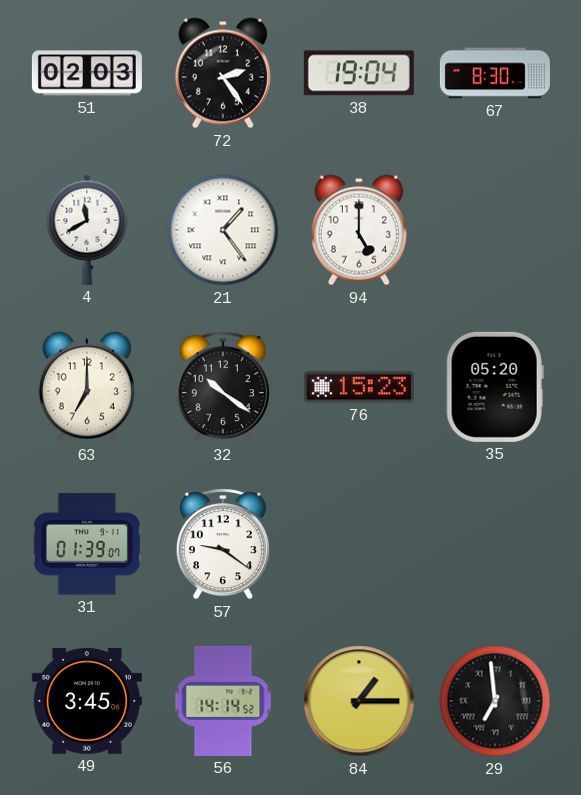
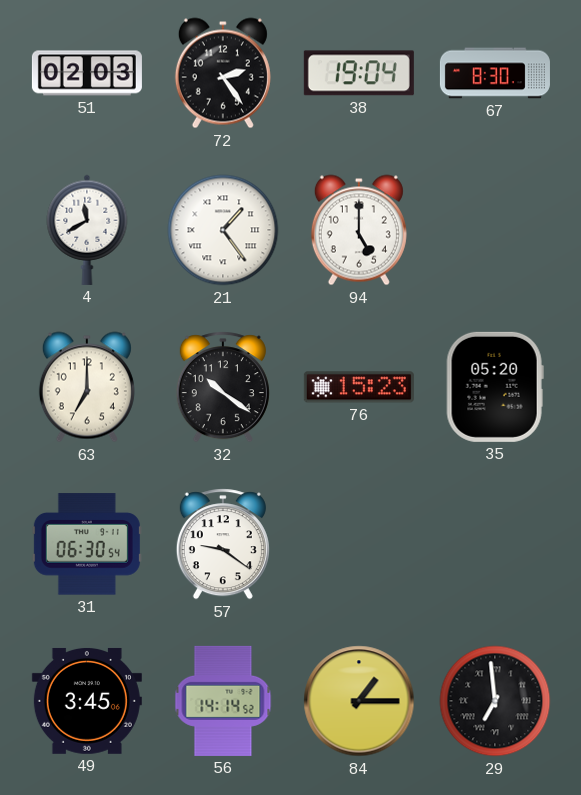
31: 01:39 -> 06:30
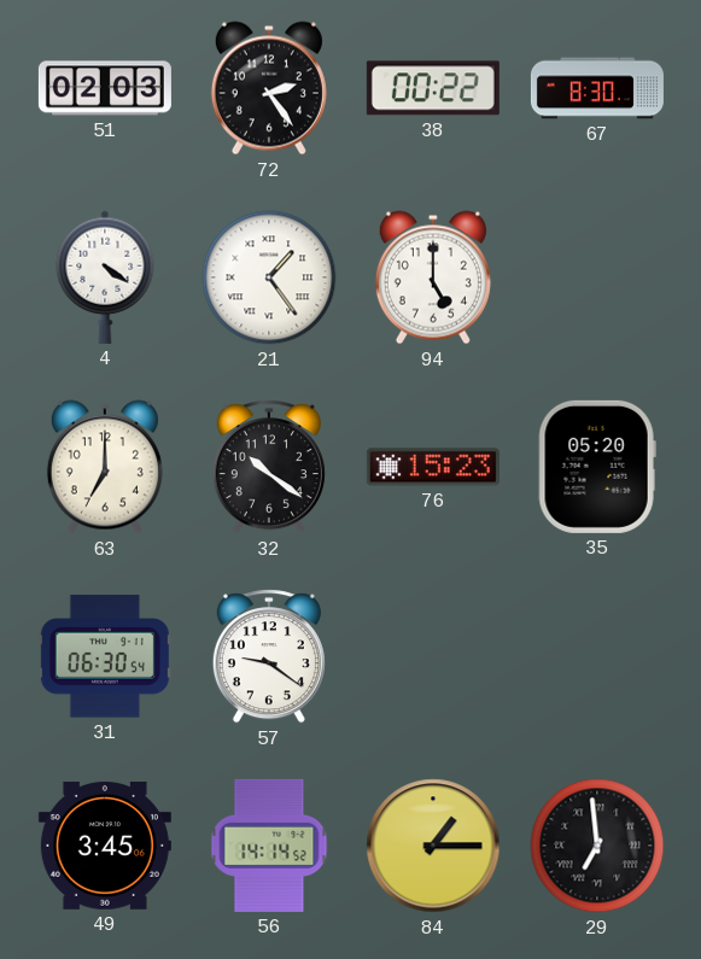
38: 19:04 -> 00:22
4: 11:40 -> 4:21
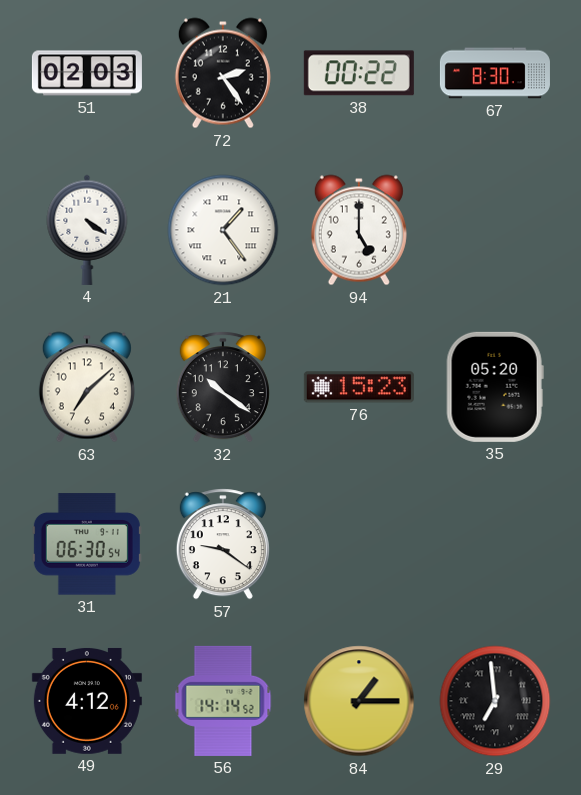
63: 7:00 -> 7:08
49: 3:45 -> 4:12
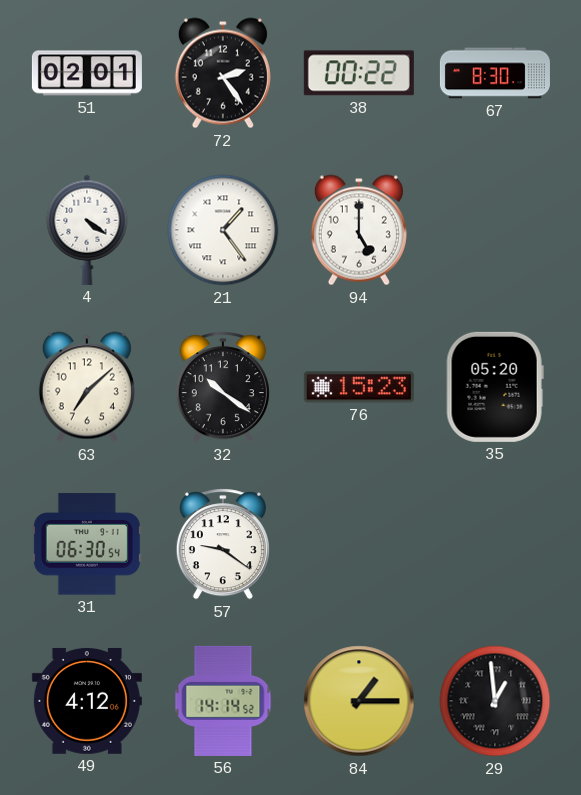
51: 02:03 -> 02:01
29: 6:59 -> 12:59
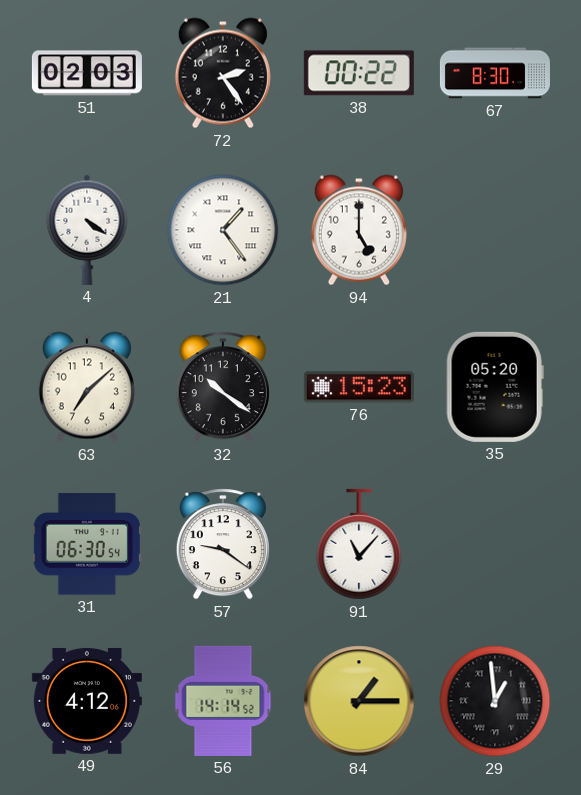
51: 02:01 -> 02:03
91: none -> 11:07
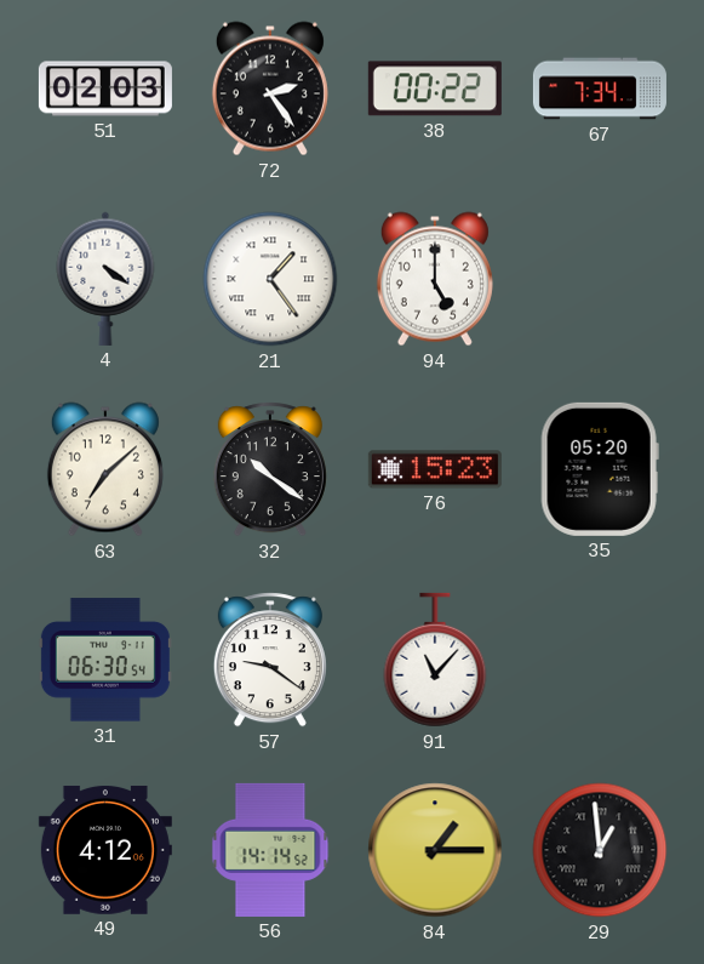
67: 8:30 -> 7:34
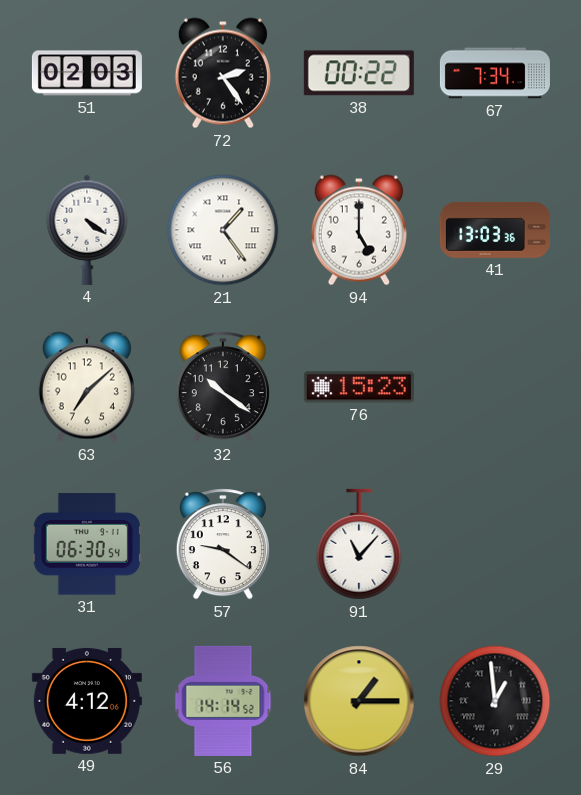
41: none -> 13:03
35: 05:20 -> none
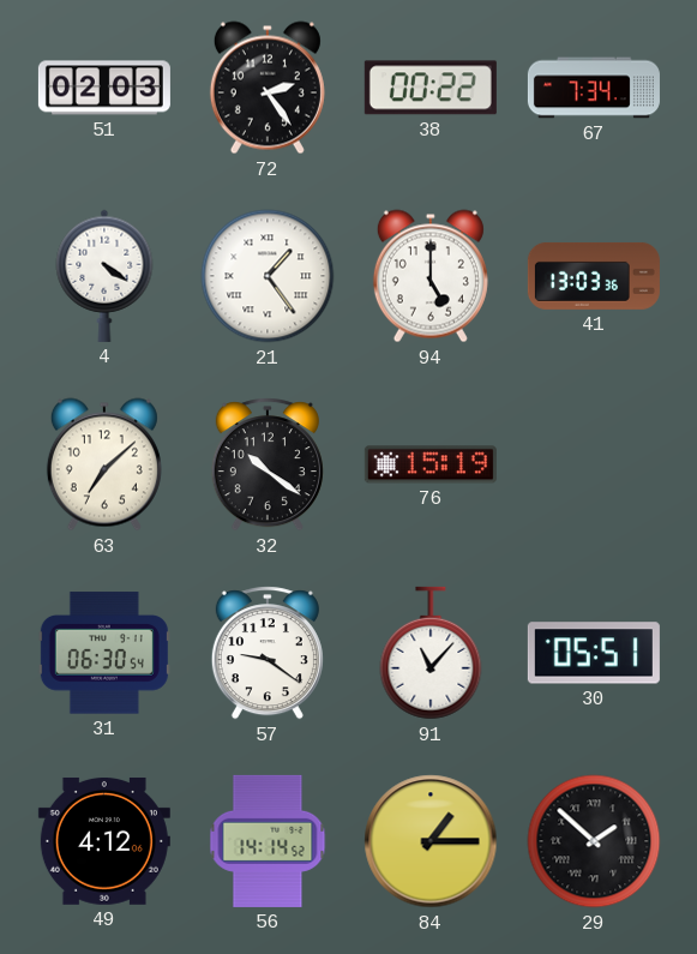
76: 15:23 -> 15:19
30: none -> 05:51
29: 12:59 -> 1:52
